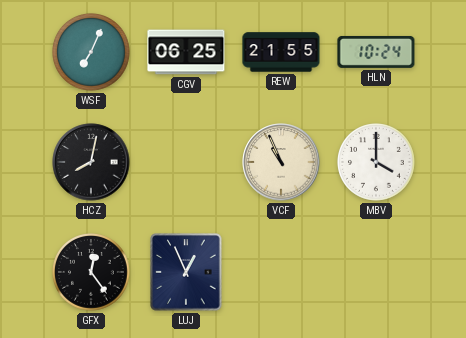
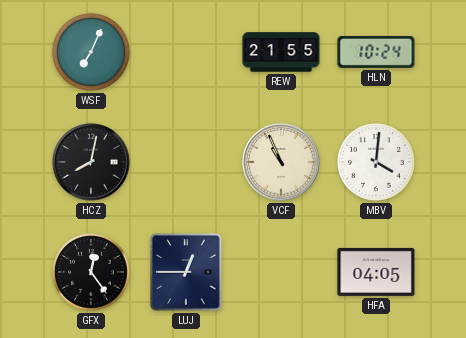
CGV: 06:25 -> none
MBV: 4:00 -> 4:01
LUJ: 12:56 -> 12:45
HFA: none -> 04:05
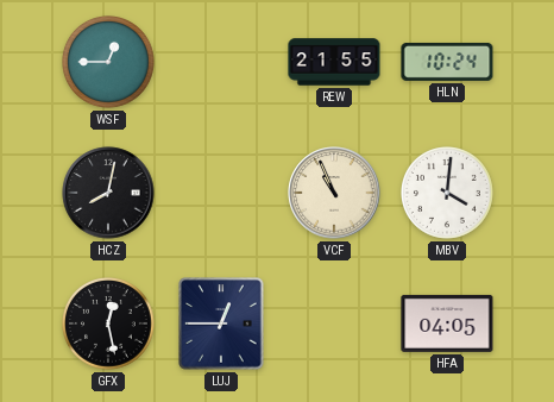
WSF: 7:04 -> 12:45
GFX: 12:24 -> 12:28
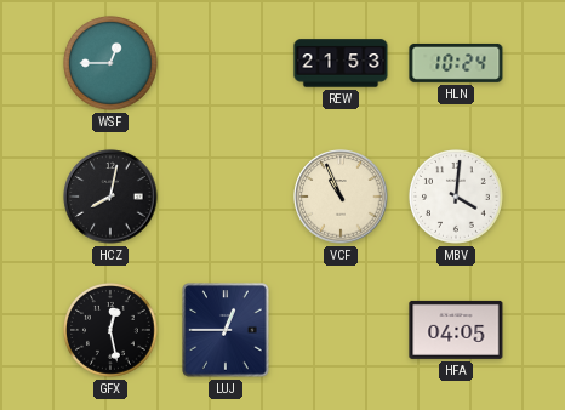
REW: 21:55 -> 21:53
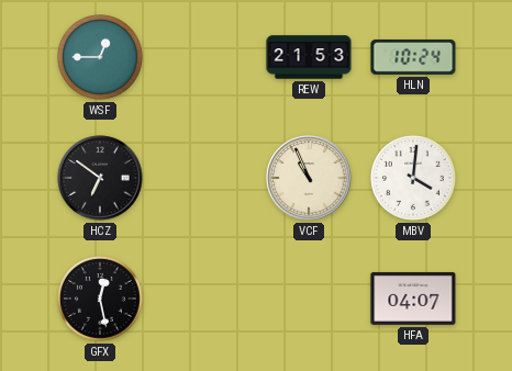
HCZ: 8:02 -> 6:51
LUJ: 12:45 -> none
HFA: 04:05 -> 04:07
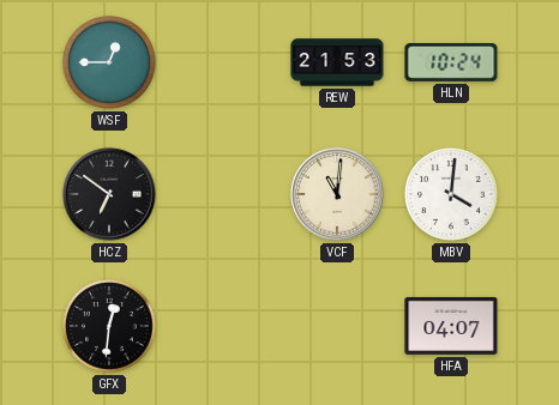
VCF: 10:56 -> 11:01
GFX: 12:28 -> 12:31
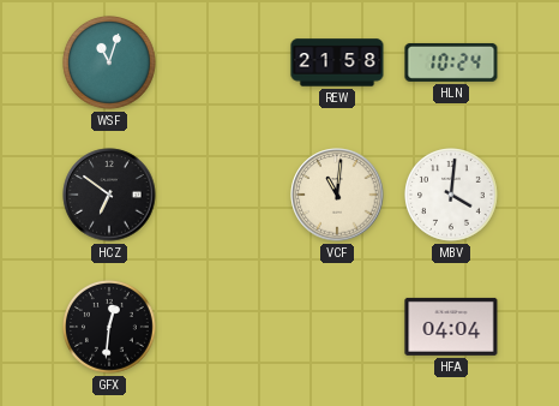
WSF: 12:45 -> 11:03
REW: 21:53 -> 21:58
HFA: 04:07 -> 04:04
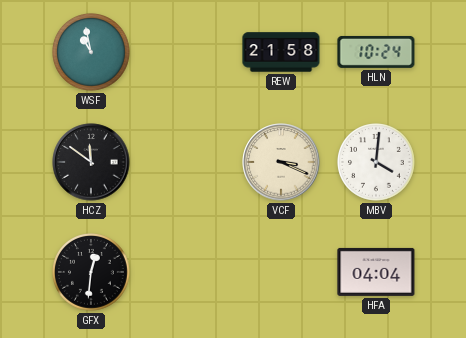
WSF: 11:03 -> 10:58
HCZ: 6:51 -> 11:51
VCF: 11:01 -> 3:19
